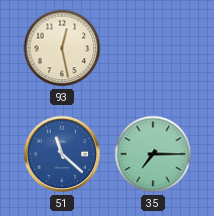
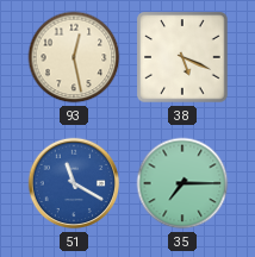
38: none -> 5:19
51: 11:22 -> 11:20
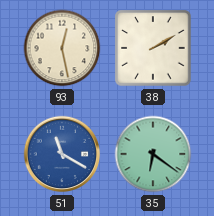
38: 5:19 -> 2:10
35: 7:15 -> 6:21
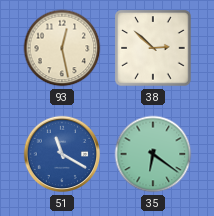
38: 2:10 -> 2:52
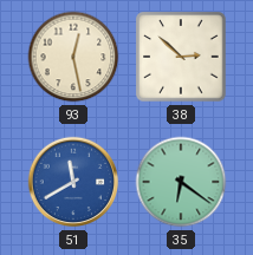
51: 11:20 -> 11:40
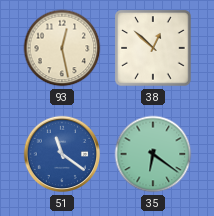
38: 2:52 -> 12:52
51: 11:40 -> 11:21
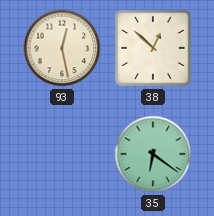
51: 11:21 -> none
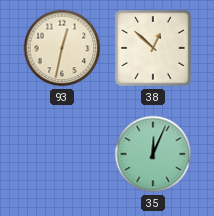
93: 12:28 -> 12:32
35: 6:21 -> 12:04
